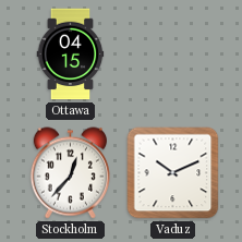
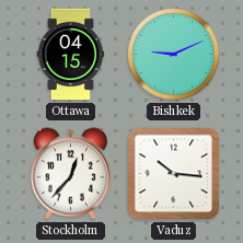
Bishkek: none -> 9:11
Vaduz: 10:11 -> 10:16
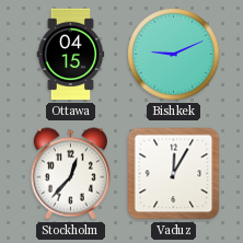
Vaduz: 10:16 -> 12:05
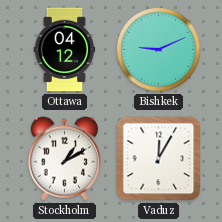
Ottawa: 04:15 -> 04:12
Stockholm: 12:37 -> 1:10
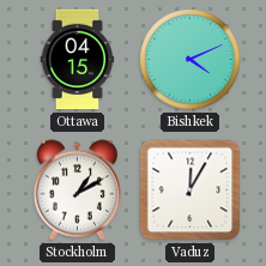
Ottawa: 04:12 -> 04:15
Bishkek: 9:11 -> 4:11
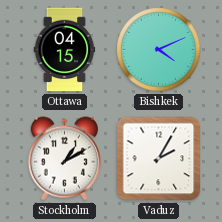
Vaduz: 12:05 -> 2:05
